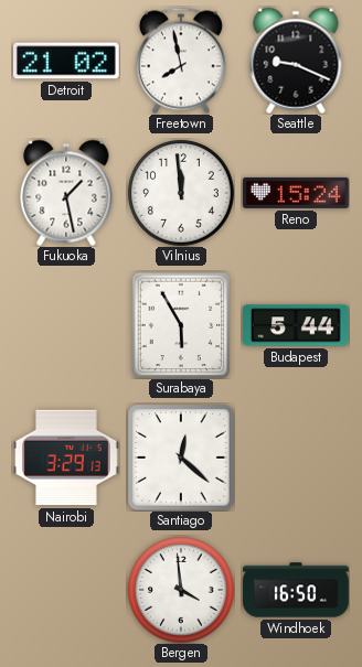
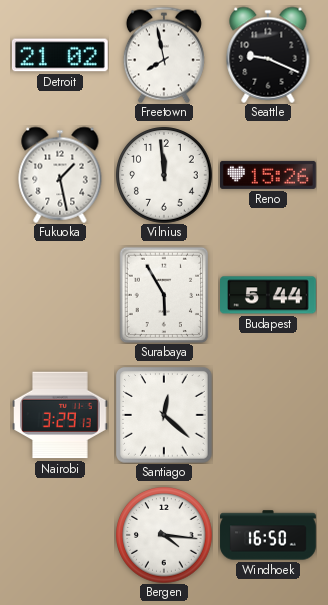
Reno: 15:24 -> 15:26
Bergen: 3:59 -> 4:16
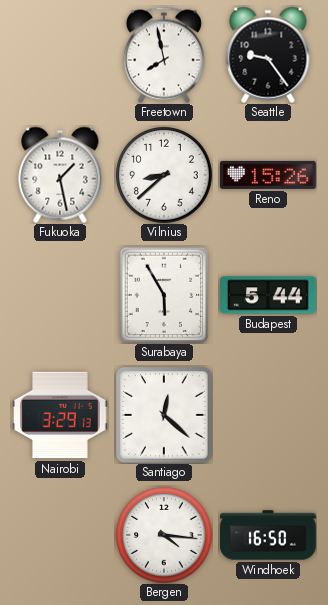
Detroit: 21:02 -> none
Seattle: 9:19 -> 9:24
Vilnius: 11:59 -> 8:38
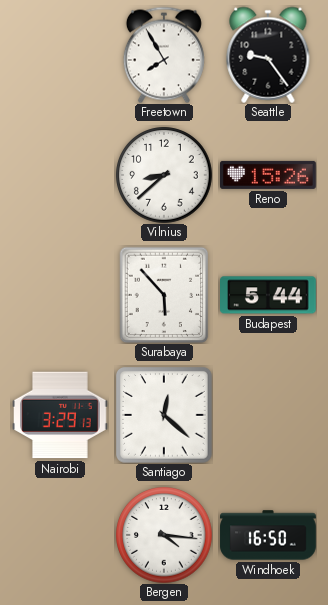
Freetown: 7:58 -> 7:55
Fukuoka: 1:28 -> none
Surabaya: 5:55 -> 5:53
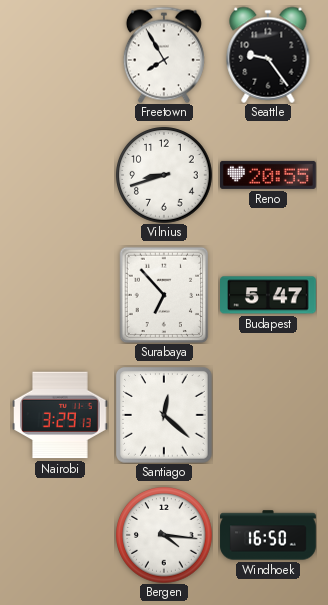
Vilnius: 8:38 -> 8:42
Reno: 15:26 -> 20:55
Surabaya: 5:53 -> 6:53
Budapest: 5:44 -> 5:47
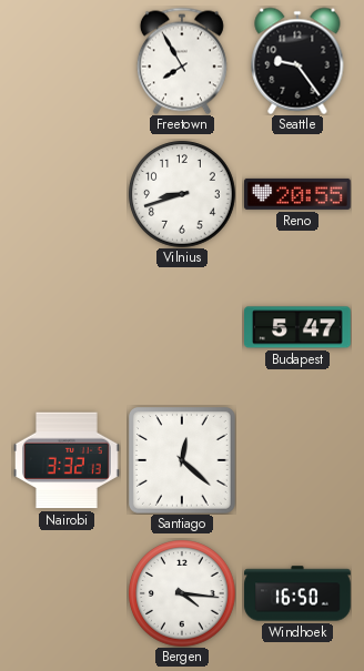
Surabaya: 6:53 -> none
Nairobi: 3:29 -> 3:32
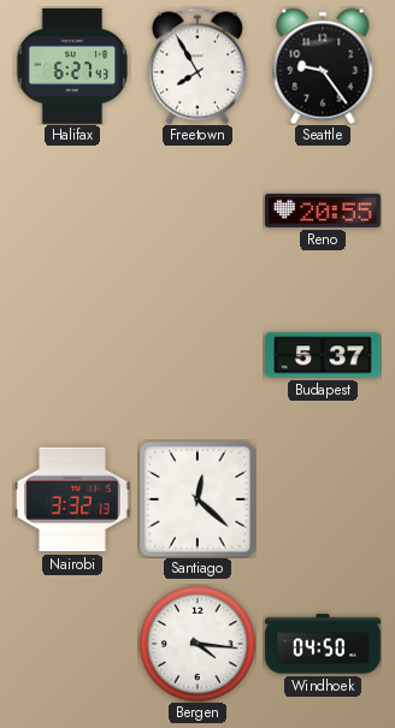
Halifax: none -> 6:27
Vilnius: 8:42 -> none
Budapest: 5:47 -> 5:37
Windhoek: 16:50 -> 04:50
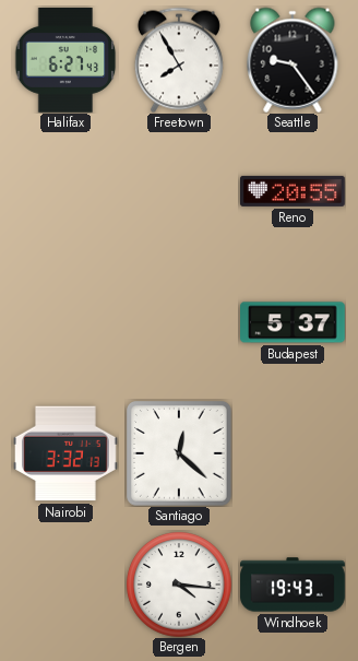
Windhoek: 04:50 -> 19:43
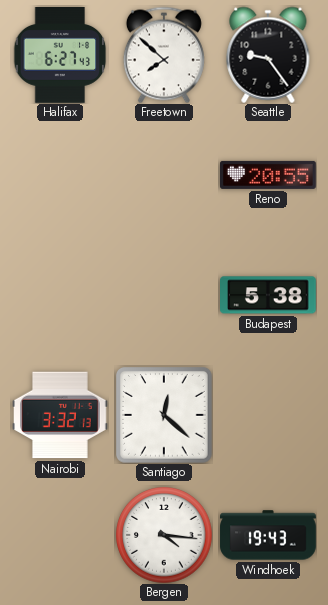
Freetown: 7:55 -> 7:52
Budapest: 5:37 -> 5:38
